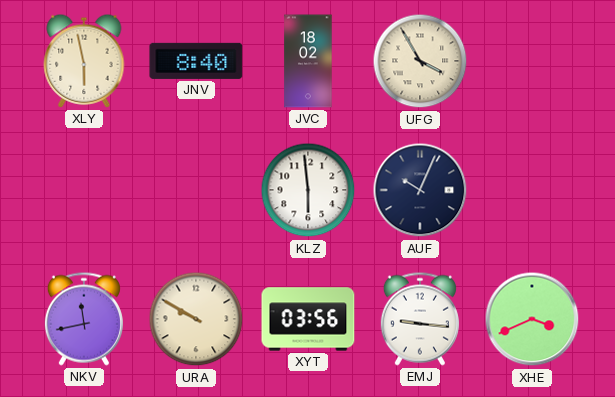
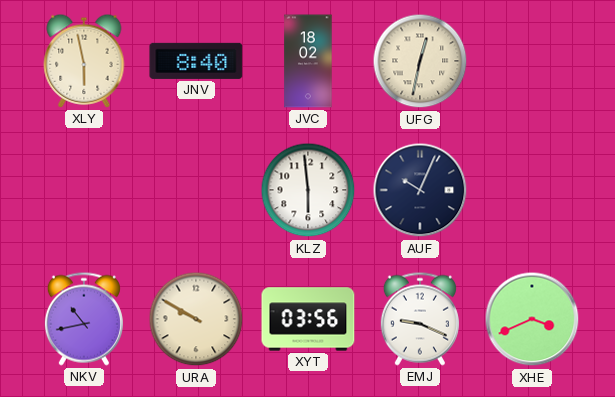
UFG: 3:55 -> 12:32
NKV: 11:43 -> 10:43
EMJ: 9:16 -> 9:19
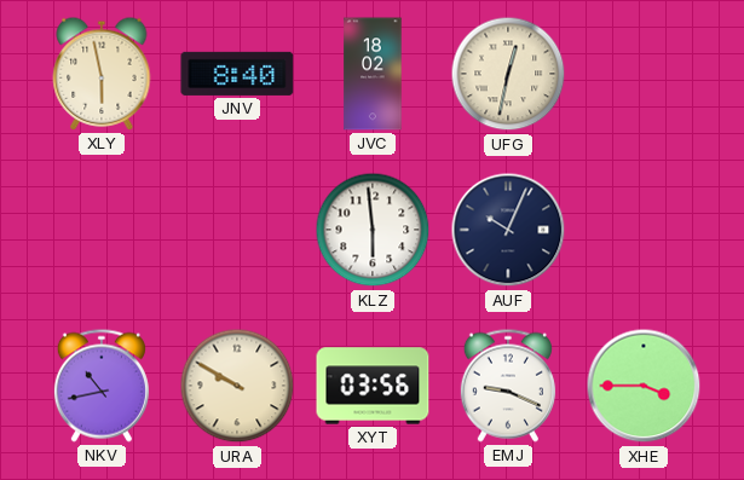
XHE: 3:41 -> 3:45
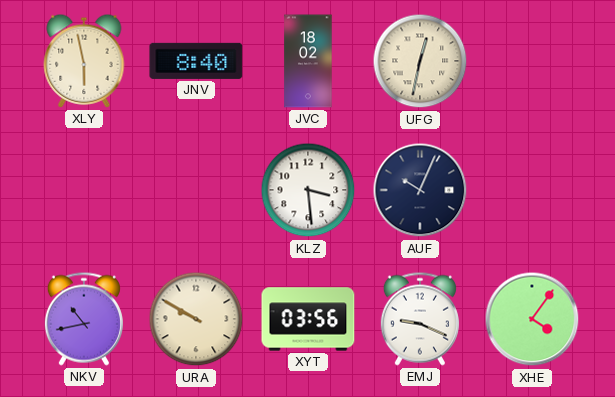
KLZ: 5:59 -> 3:29
XHE: 3:45 -> 4:06
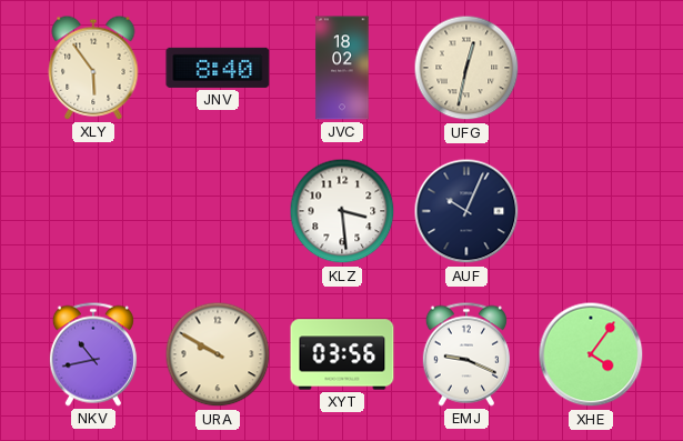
XLY: 5:58 -> 5:54
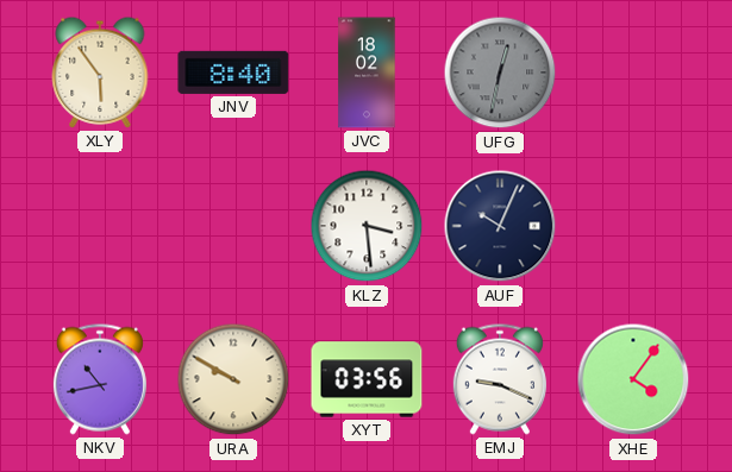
UFG dial: cream -> grey
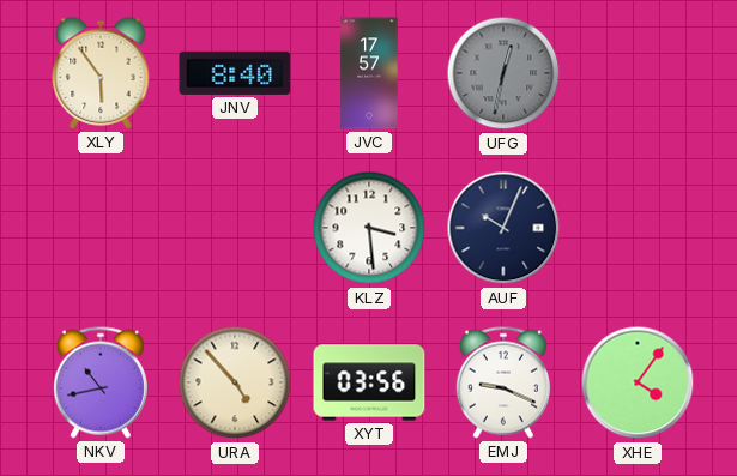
JVC: 18:02 -> 17:57
URA: 9:50 -> 4:53
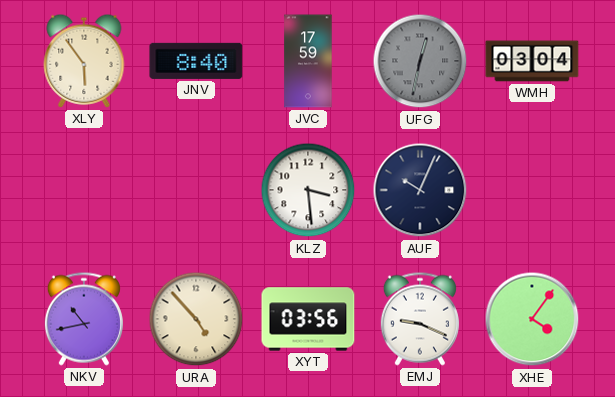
JVC: 17:57 -> 17:59
WMH: none -> 03:04
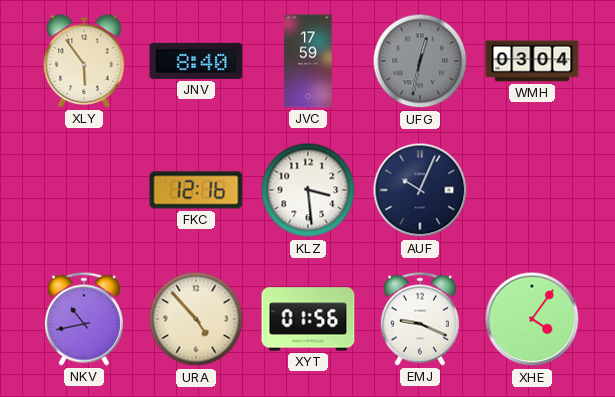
FKC: none -> 12:16
XYT: 03:56 -> 01:56
